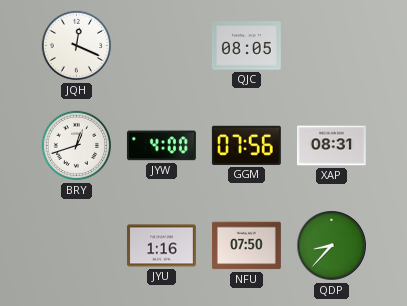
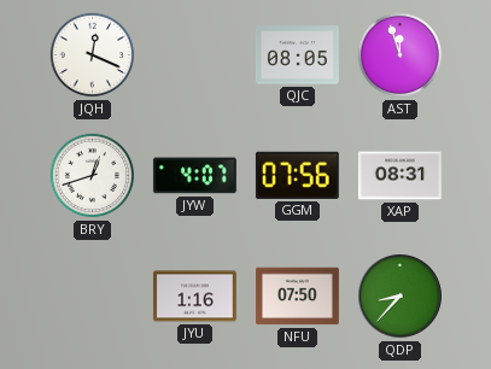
AST: none -> 11:57
JYW: 4:00 -> 4:07
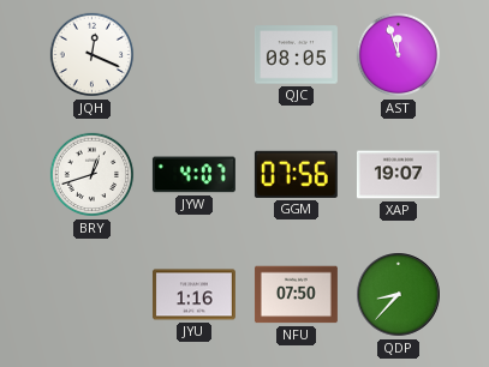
XAP: 08:31 -> 19:07
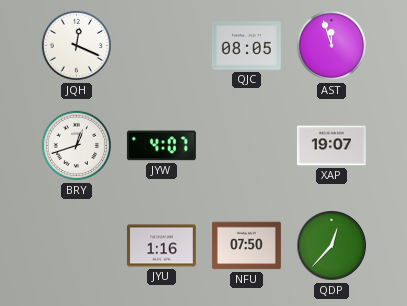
GGM: 07:56 -> none
QDP: 8:37 -> 12:37
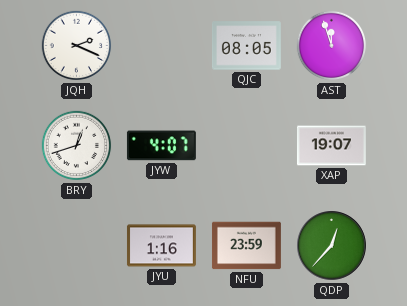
JQH: 12:19 -> 2:19
NFU: 07:50 -> 23:59
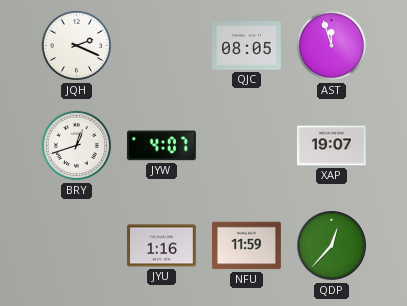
NFU: 23:59 -> 11:59
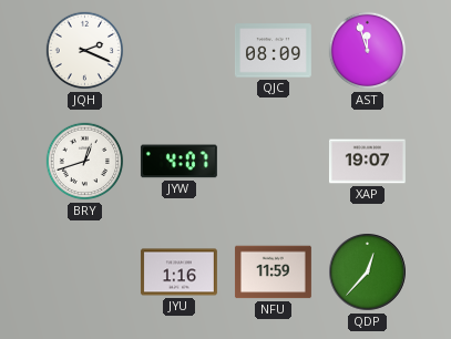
QJC: 08:05 -> 08:09
